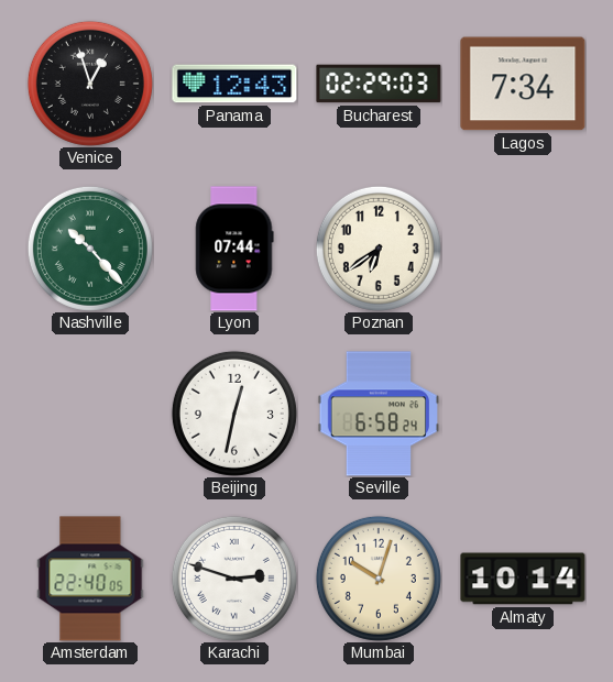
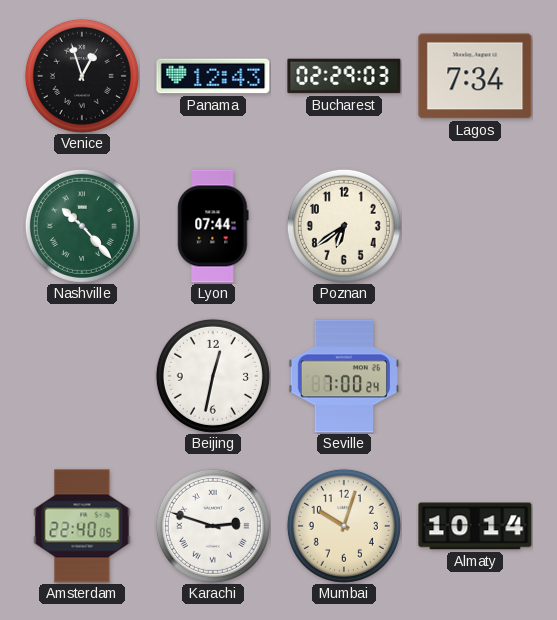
Seville: 6:58 -> 7:00
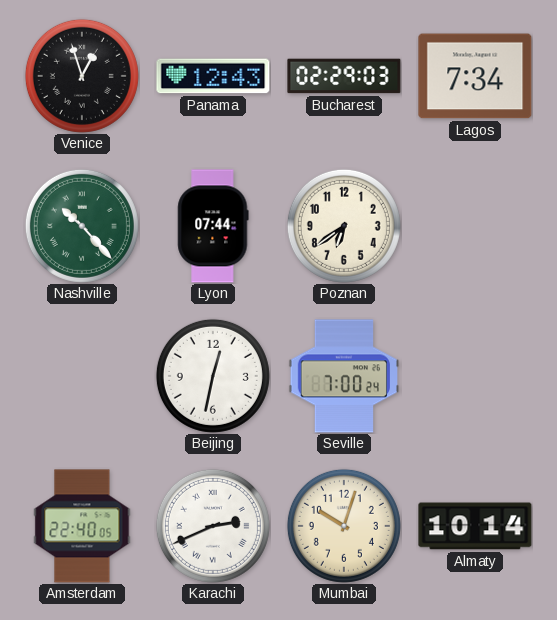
Karachi: 2:48 -> 2:41
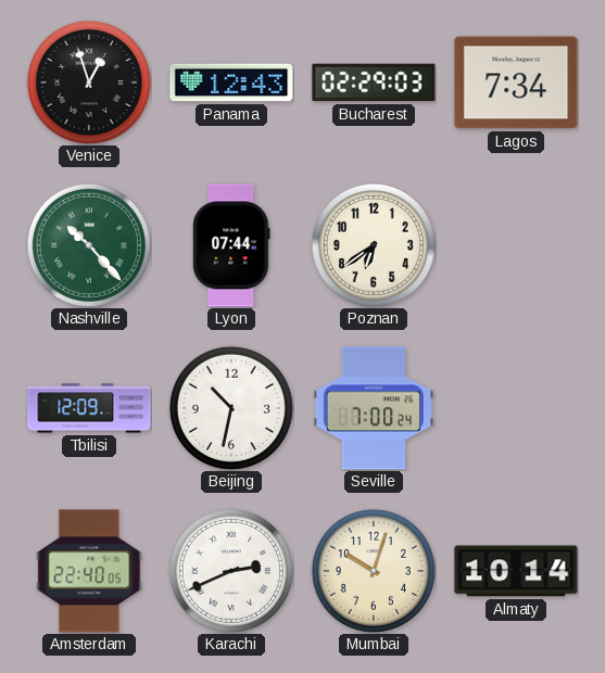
Tbilisi: none -> 12:09
Beijing: 12:32 -> 10:32
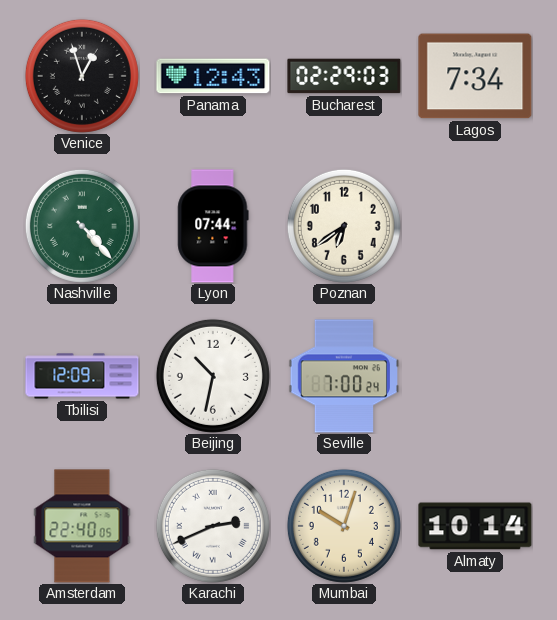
Nashville: 10:23 -> 4:23
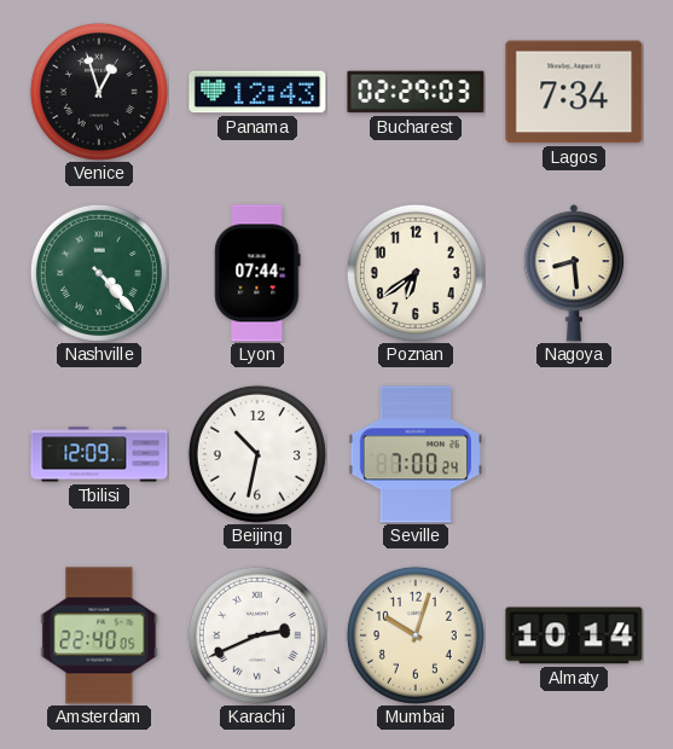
Nagoya: none -> 8:29
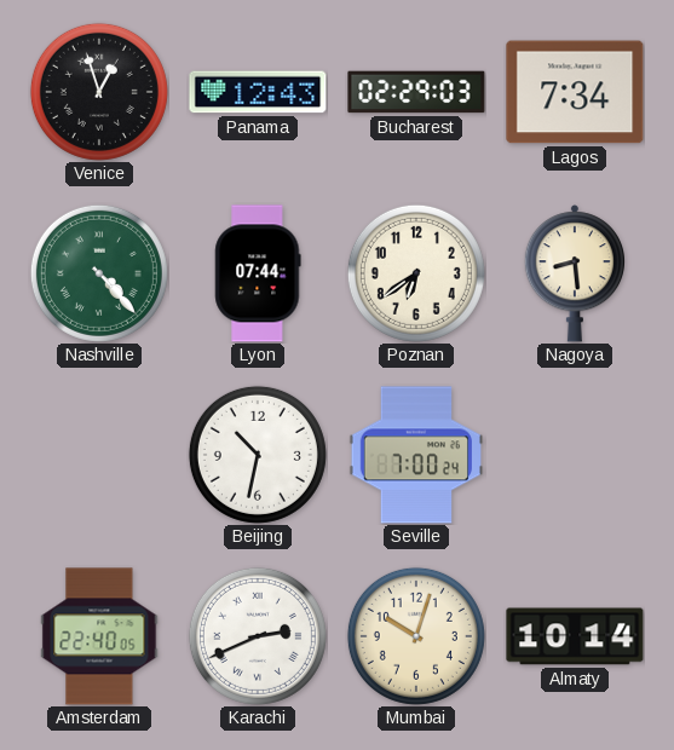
Tbilisi: 12:09 -> none
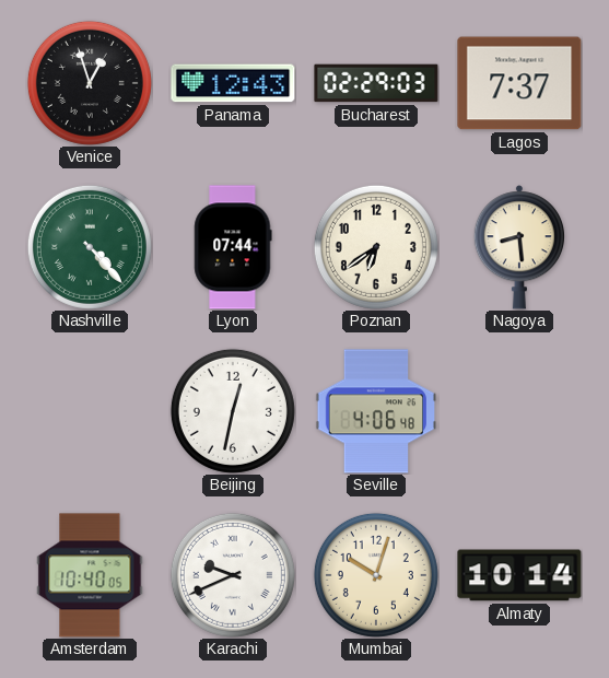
Lagos: 7:34 -> 7:37
Beijing: 10:32 -> 12:32
Seville: 7:00 -> 4:06
Amsterdam: 22:40 -> 10:40
Karachi: 2:41 -> 9:41
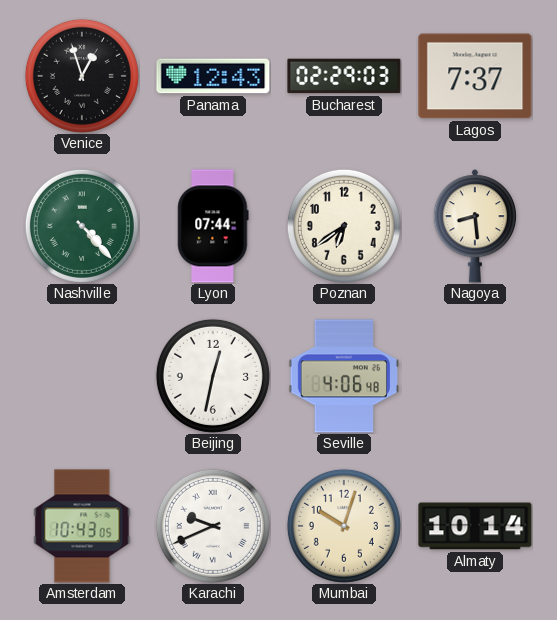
Amsterdam: 10:40 -> 10:43
